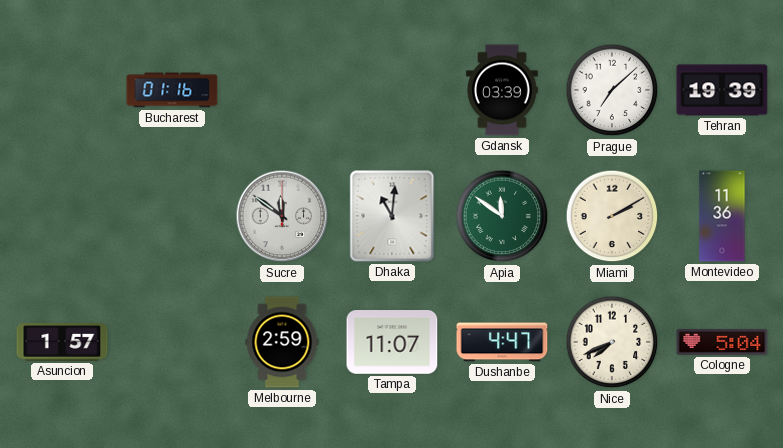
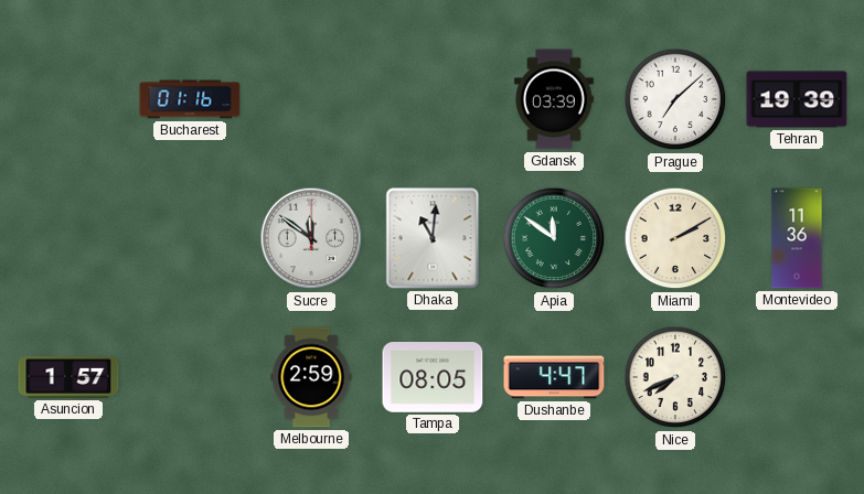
Tampa: 11:07 -> 08:05
Cologne: 5:04 -> none
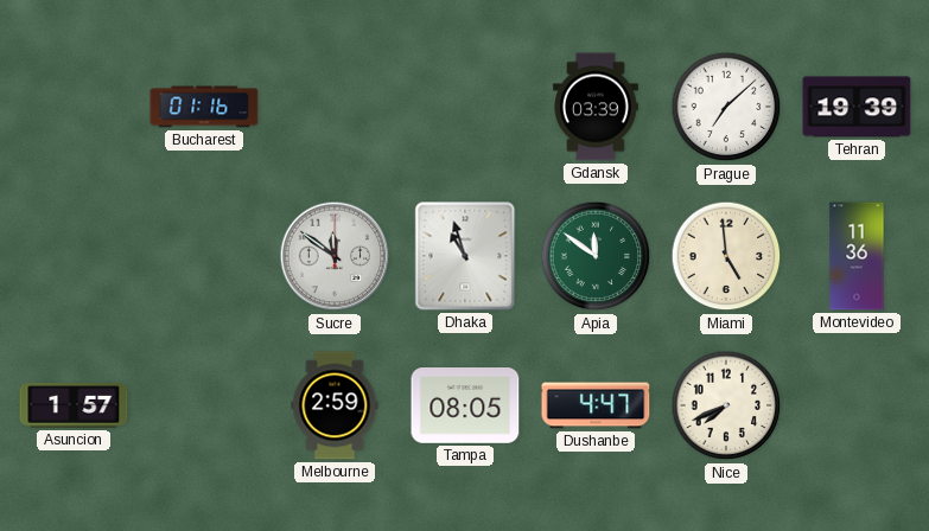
Dhaka: 11:01 -> 10:57
Miami: 2:10 -> 4:59
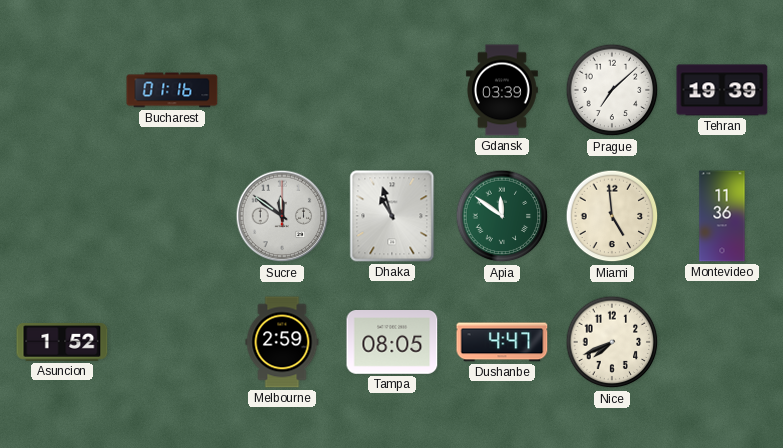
Asuncion: 1:57 -> 1:52
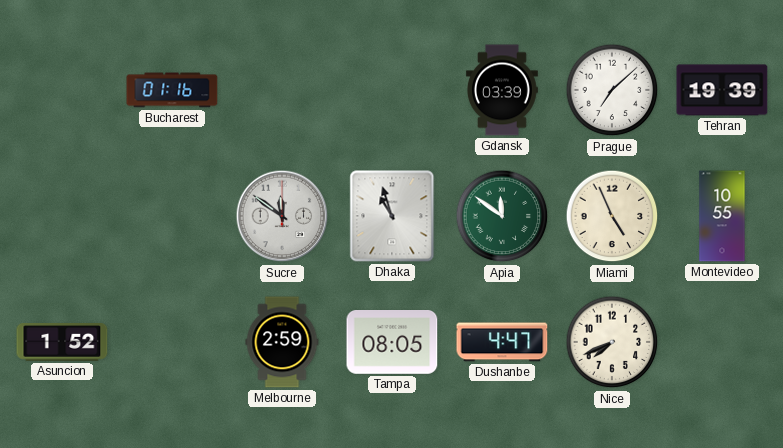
Miami: 4:59 -> 4:56
Montevideo: 11:36 -> 10:55
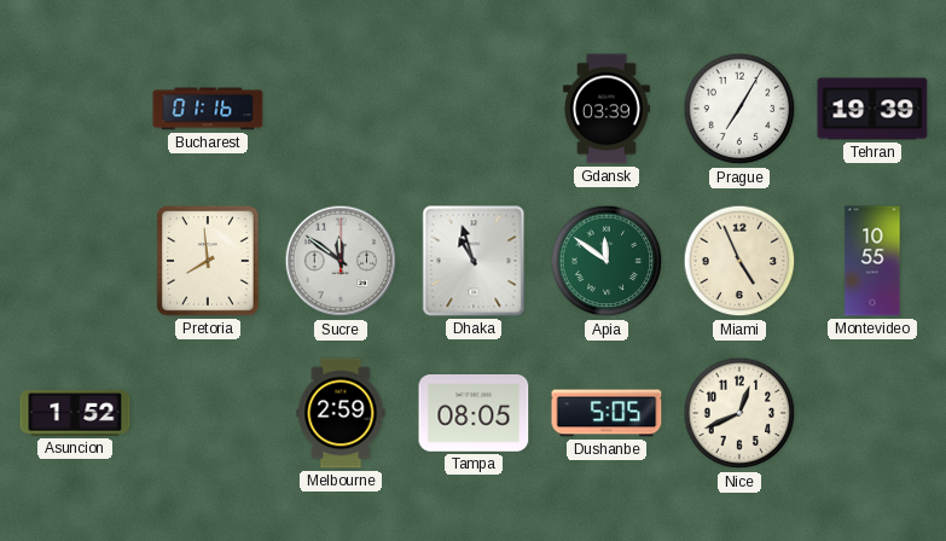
Prague: 7:08 -> 7:05
Pretoria: none -> 7:59
Dushanbe: 4:47 -> 5:05
Nice: 7:41 -> 12:41
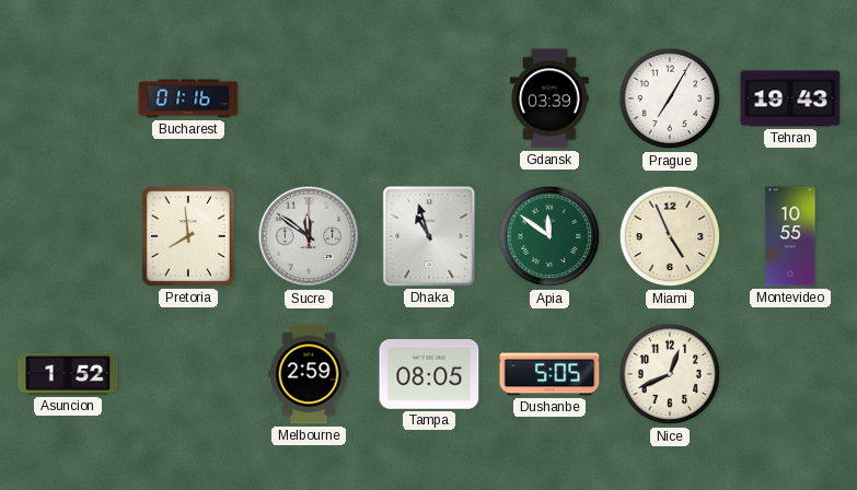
Tehran: 19:39 -> 19:43
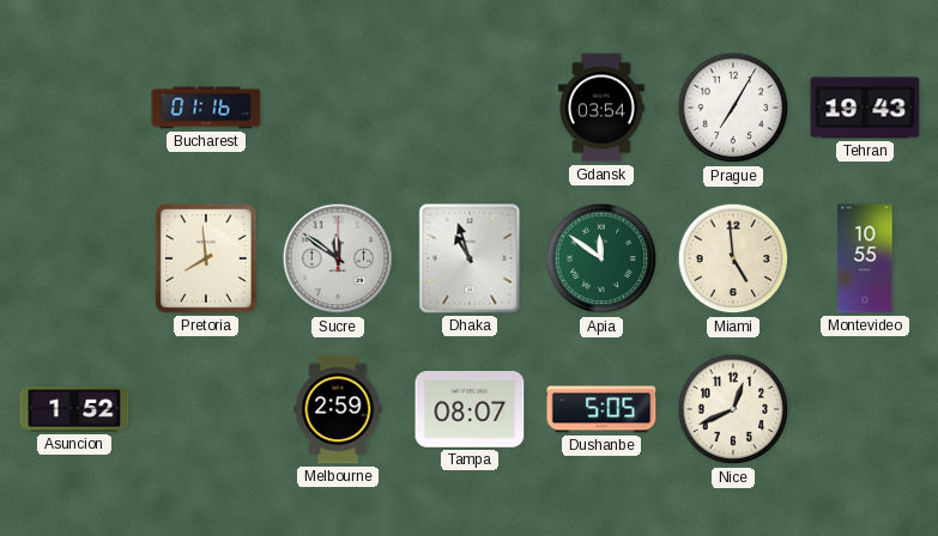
Gdansk: 03:39 -> 03:54
Miami: 4:56 -> 4:59
Tampa: 08:05 -> 08:07
